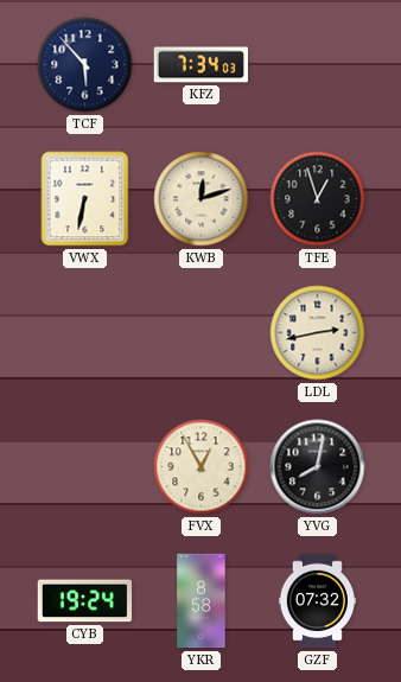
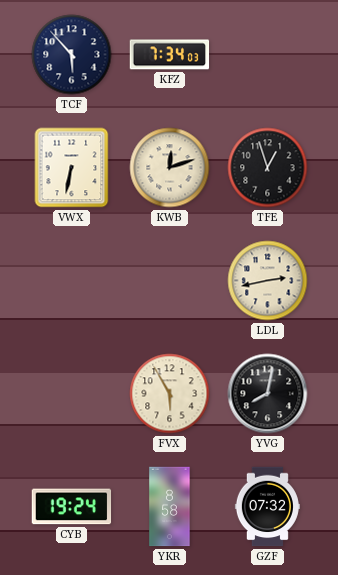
FVX: 12:55 -> 5:55
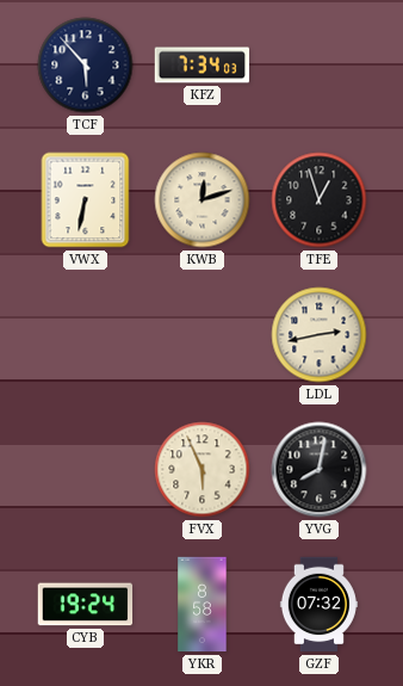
FVX: 5:55 -> 5:56
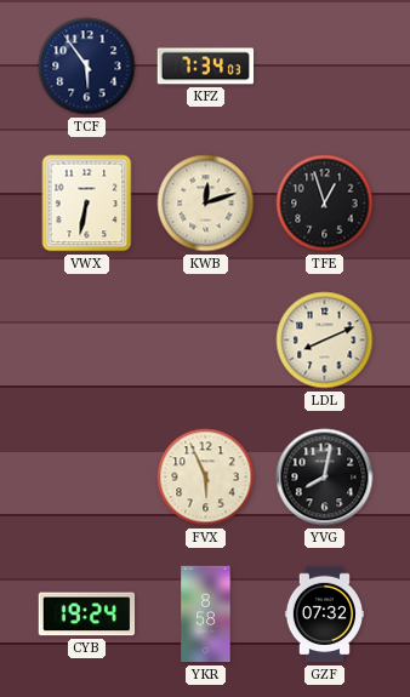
TCF: 5:53 -> 5:54
LDL: 2:43 -> 8:11
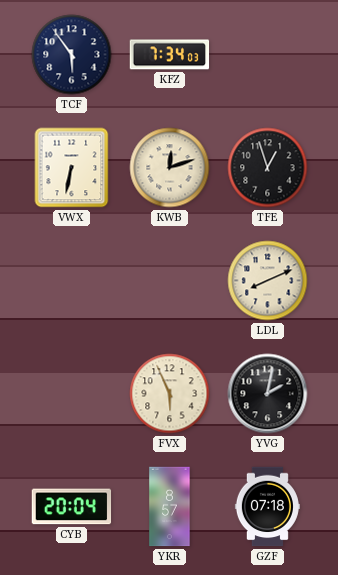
YVG: 8:02 -> 2:02
CYB: 19:24 -> 20:04
YKR: 8:58 -> 8:57
GZF: 07:32 -> 07:18
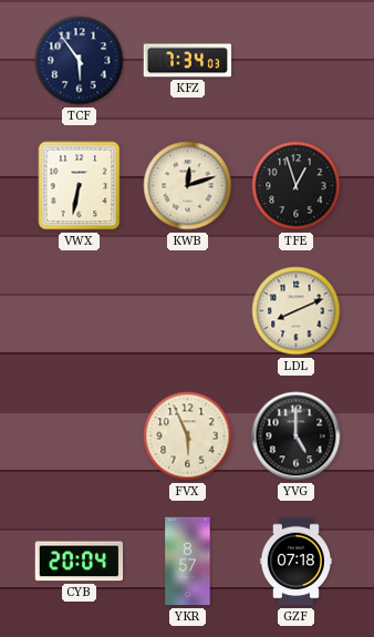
YVG: 2:02 -> 5:00
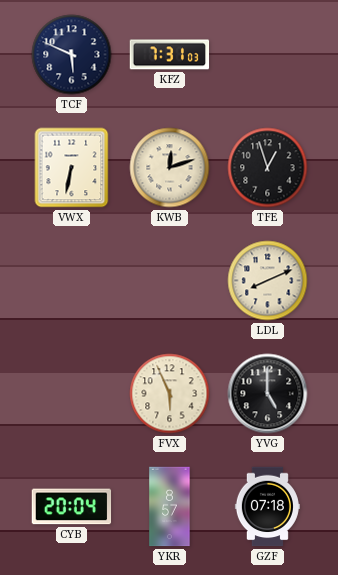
TCF: 5:54 -> 5:49
KFZ: 7:34 -> 7:31
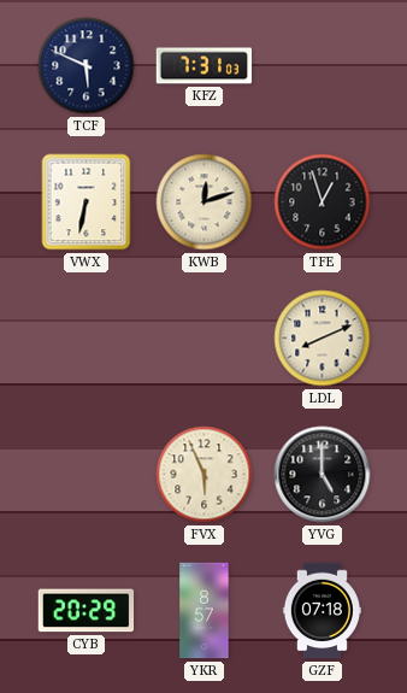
CYB: 20:04 -> 20:29
